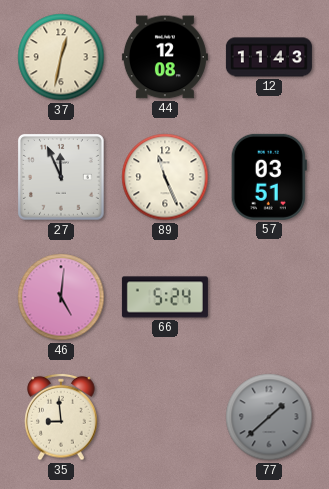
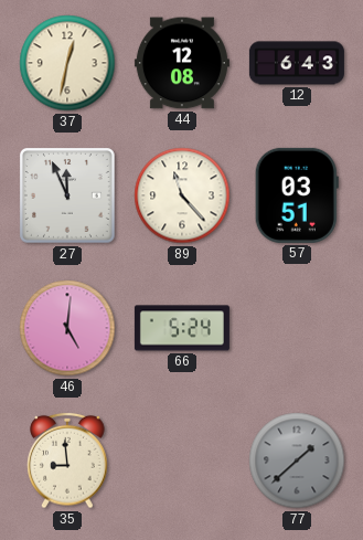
12: 11:43 -> 6:43
89: 11:26 -> 11:23
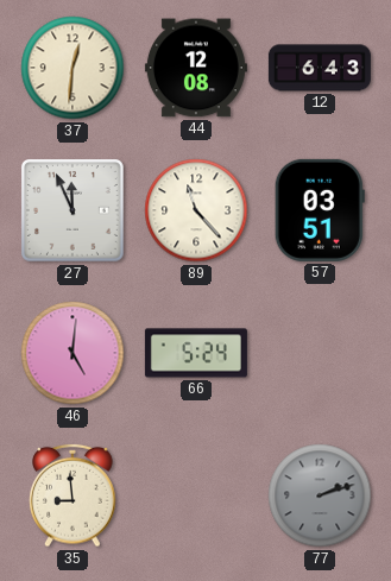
37: 12:32 -> 12:31
77: 1:38 -> 2:12
